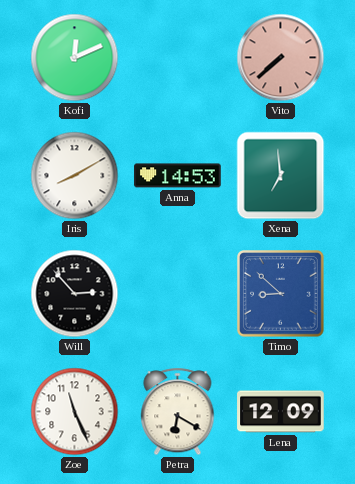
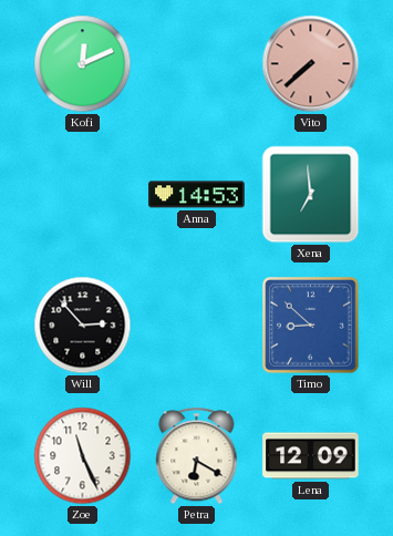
Iris: 8:10 -> none
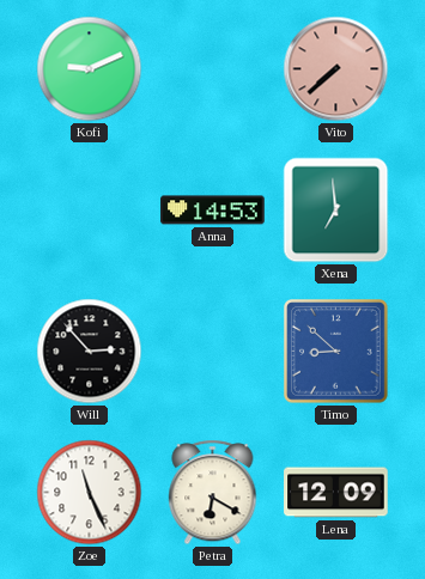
Kofi: 12:11 -> 9:11
